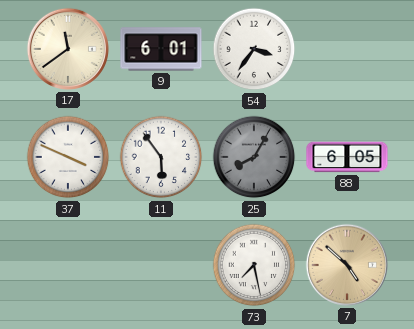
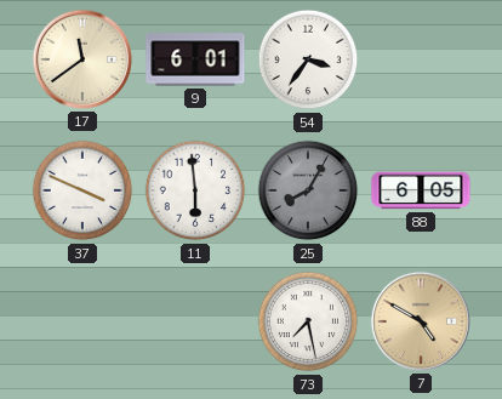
11: 5:54 -> 5:59
7: 4:52 -> 4:50
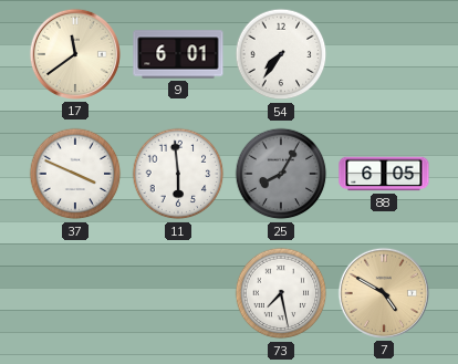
54: 3:36 -> 7:36
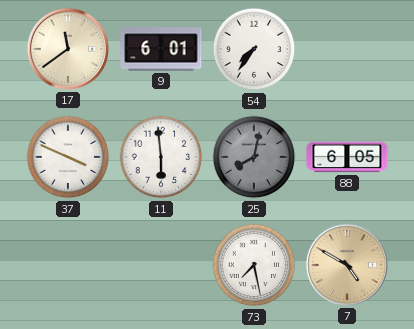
25: 8:05 -> 8:02
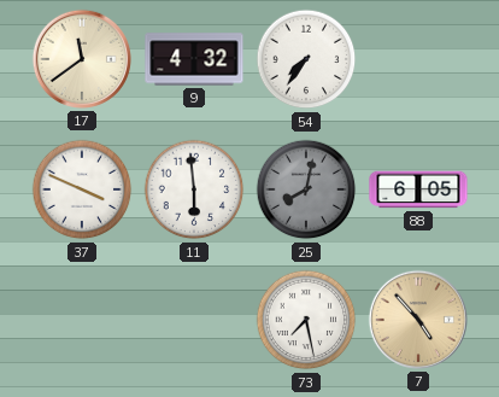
9: 6:01 -> 4:32
7: 4:50 -> 4:53
